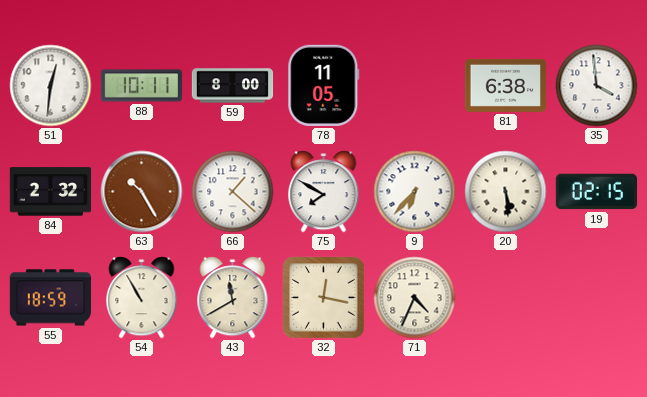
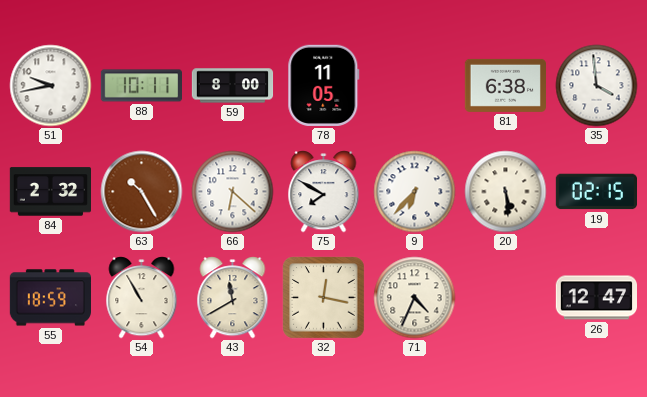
51: 12:31 -> 9:43
66: 1:22 -> 6:22
26: none -> 12:47
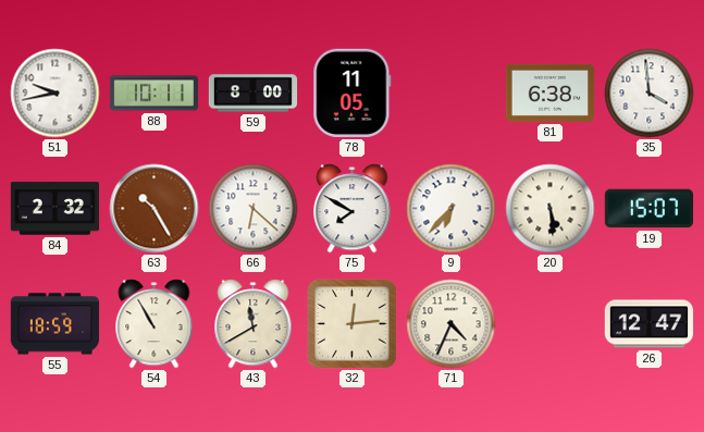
19: 02:15 -> 15:07
32: 12:17 -> 12:14
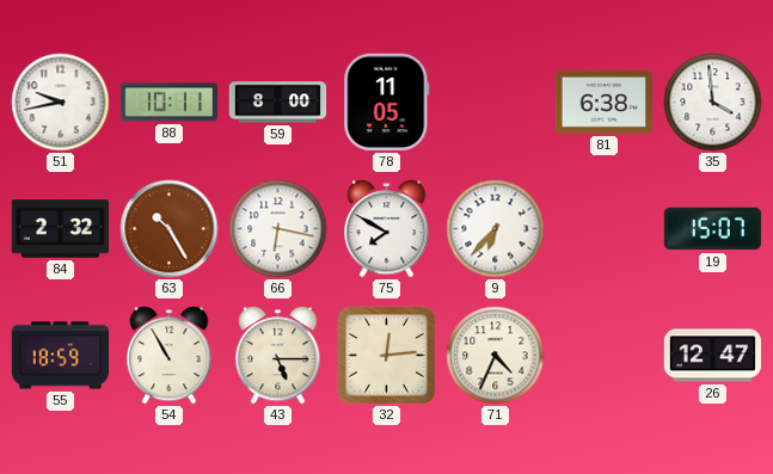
66: 6:22 -> 6:17
20: 5:29 -> none
43: 11:40 -> 5:15
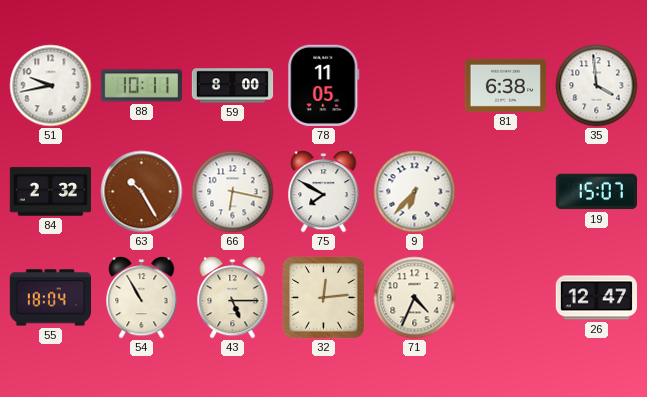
55: 18:59 -> 18:04
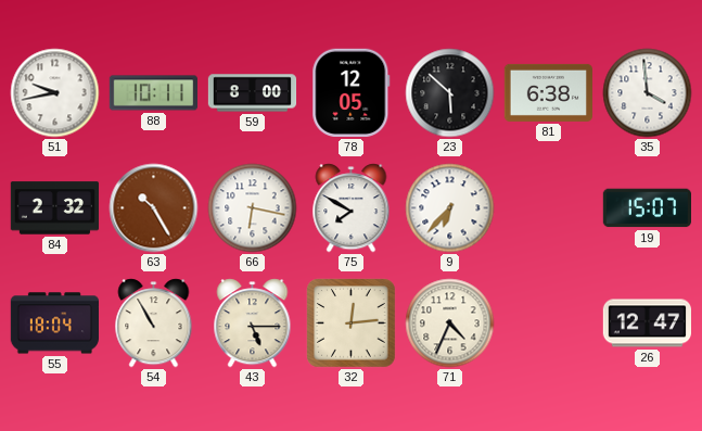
78: 11:05 -> 12:05
23: none -> 5:52
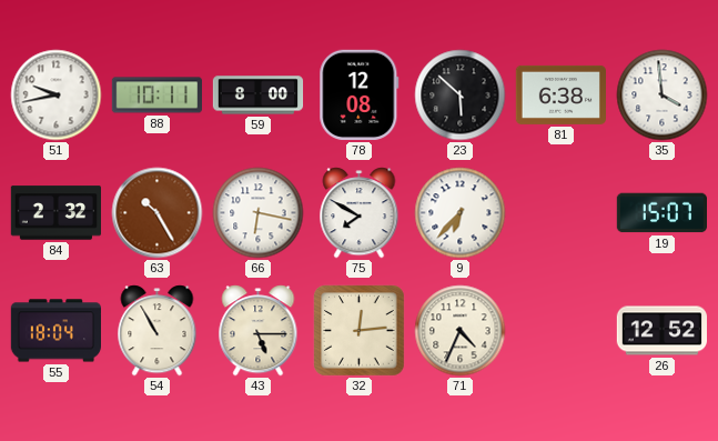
78: 12:05 -> 12:08
26: 12:47 -> 12:52
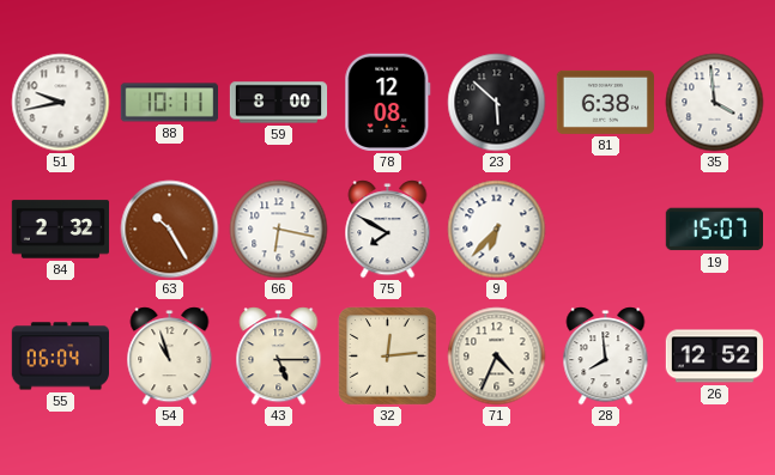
55: 18:04 -> 06:04
54: 10:55 -> 10:57
28: none -> 7:59
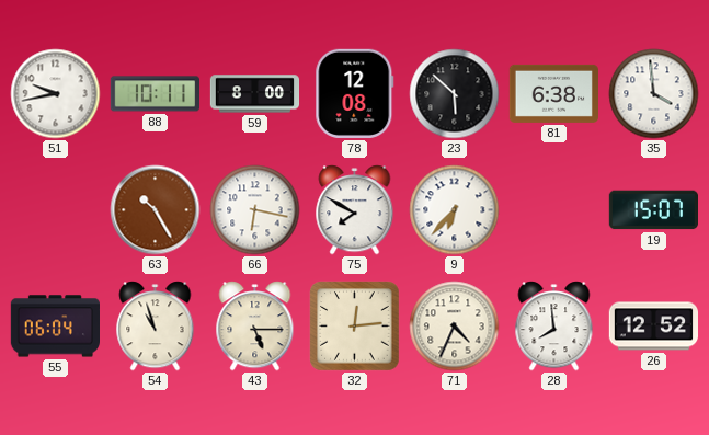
84: 2:32 -> none
